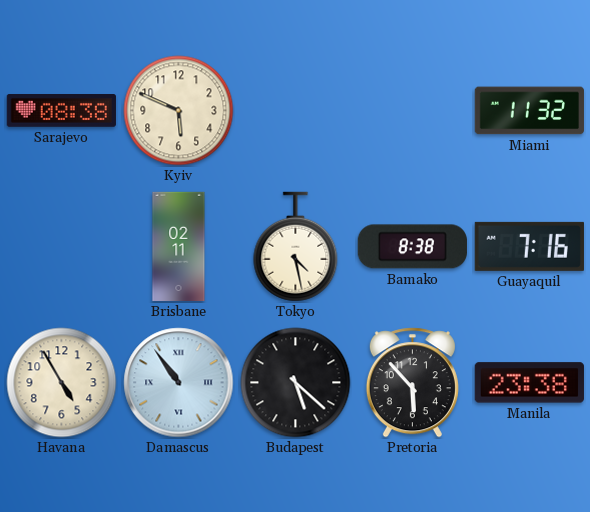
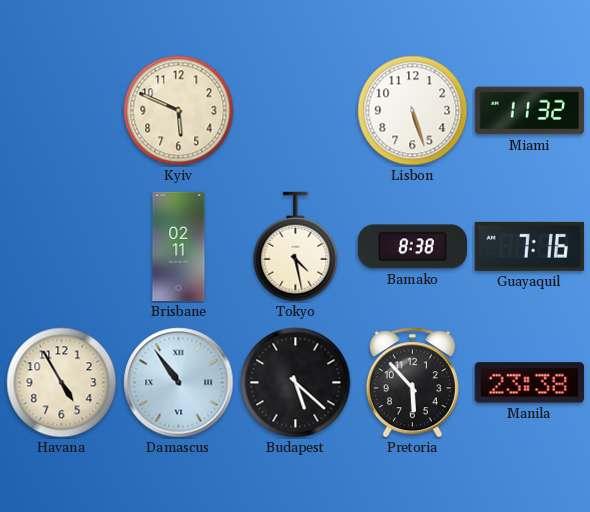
Sarajevo: 08:38 -> none
Lisbon: none -> 5:27
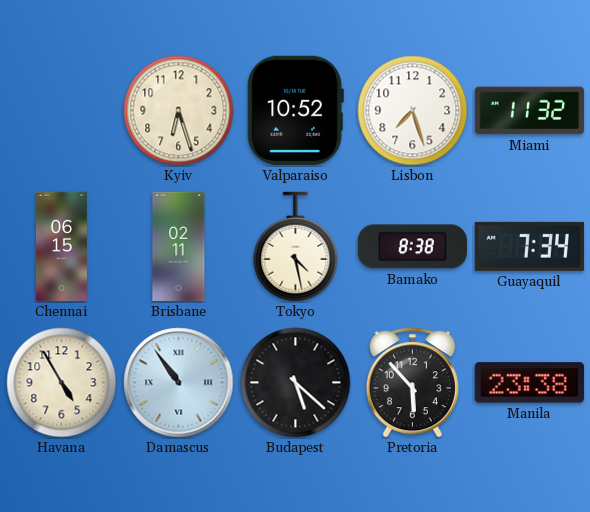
Kyiv: 5:49 -> 6:27
Valparaiso: none -> 10:52
Lisbon: 5:27 -> 7:27
Chennai: none -> 06:15
Guayaquil: 7:16 -> 7:34
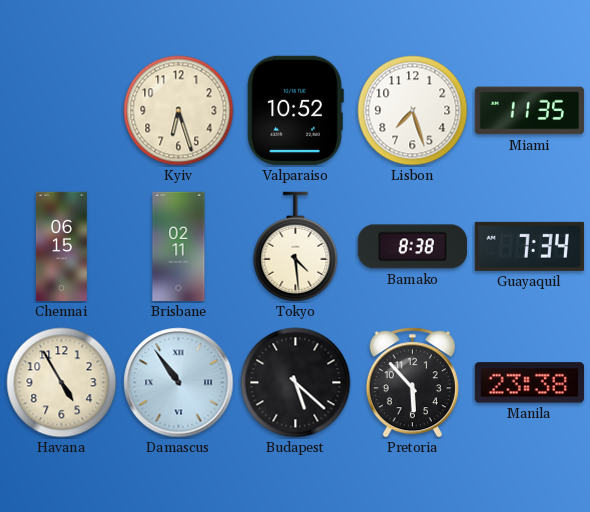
Miami: 11:32 -> 11:35
Tokyo: 4:28 -> 4:29
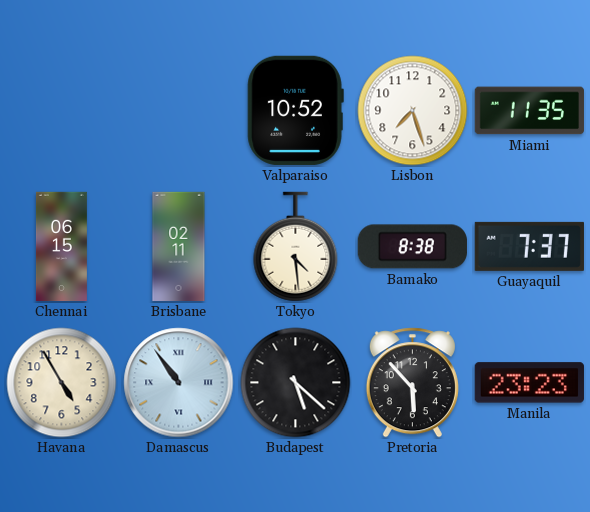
Kyiv: 6:27 -> none
Guayaquil: 7:34 -> 7:37
Manila: 23:38 -> 23:23
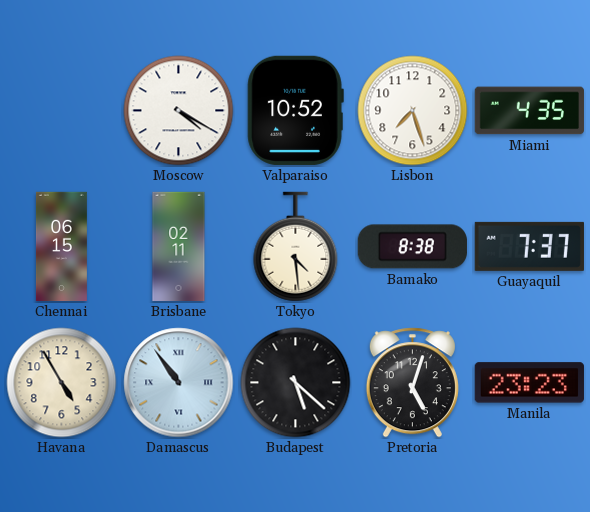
Moscow: none -> 4:20
Miami: 11:35 -> 4:35
Pretoria: 5:53 -> 5:03
